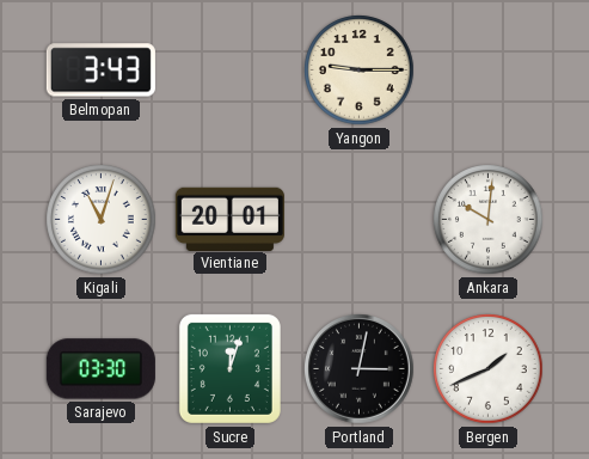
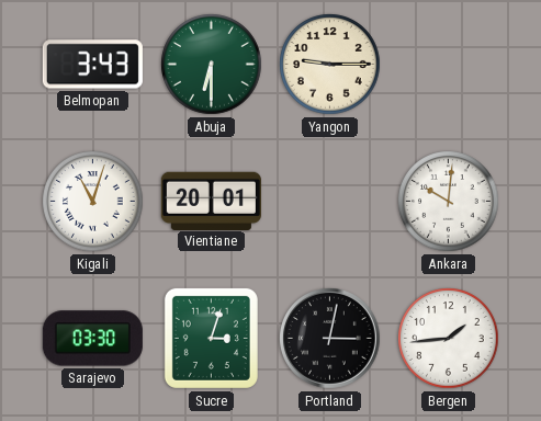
Abuja: none -> 6:30
Sucre: 12:03 -> 3:03
Bergen: 1:41 -> 1:44
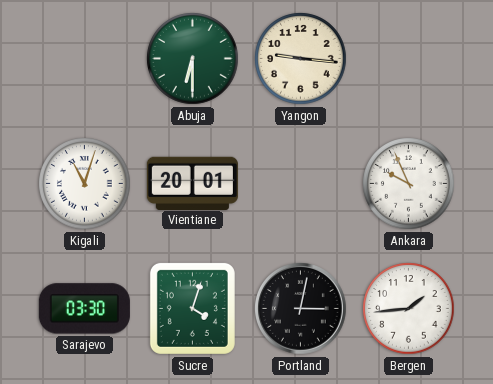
Belmopan: 3:43 -> none
Yangon: 9:15 -> 9:16
Ankara: 10:01 -> 9:56
Sucre: 3:03 -> 4:03
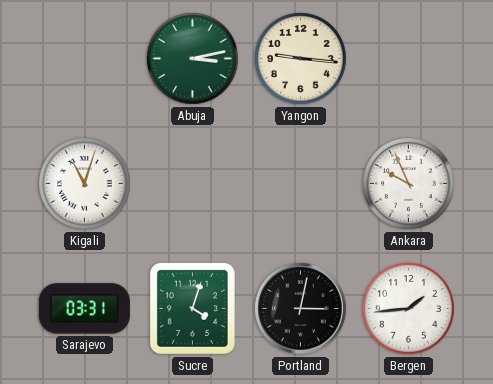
Abuja: 6:30 -> 3:13
Vientiane: 20:01 -> none
Sarajevo: 03:30 -> 03:31
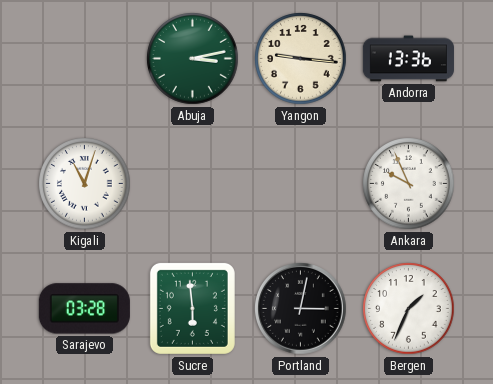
Andorra: none -> 13:36
Sarajevo: 03:31 -> 03:28
Sucre: 4:03 -> 5:59
Bergen: 1:44 -> 1:34
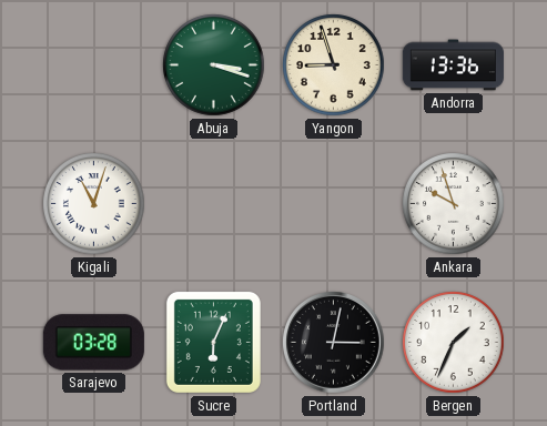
Abuja: 3:13 -> 3:18
Yangon: 9:16 -> 8:57
Ankara: 9:56 -> 9:57
Sucre: 5:59 -> 6:04
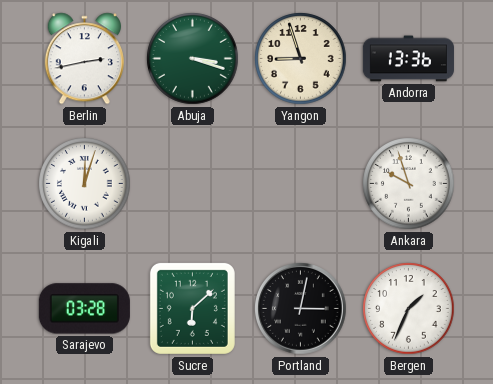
Berlin: none -> 2:43
Kigali: 11:03 -> 12:03
Sucre: 6:04 -> 6:08
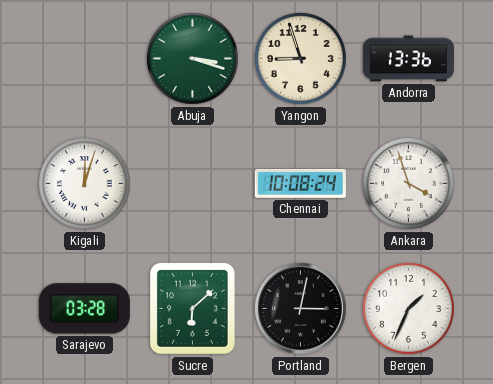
Berlin: 2:43 -> none
Chennai: none -> 10:08
Ankara: 9:57 -> 3:57
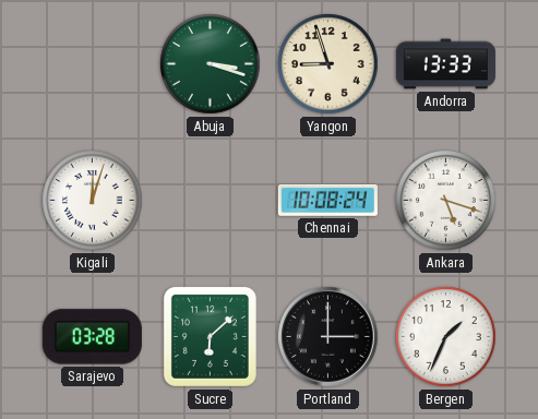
Andorra: 13:36 -> 13:33
Ankara: 3:57 -> 5:18
Portland: 3:02 -> 3:00
